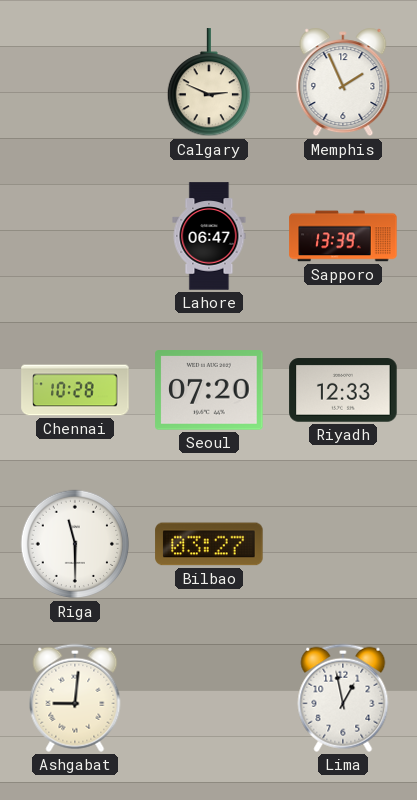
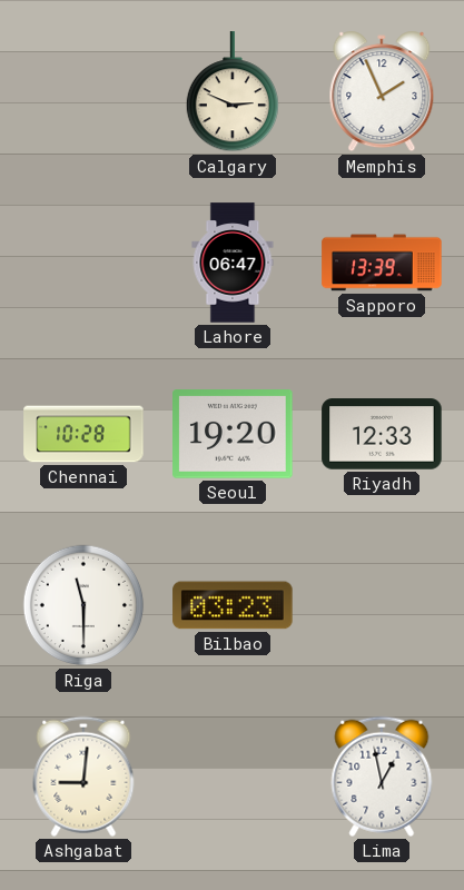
Seoul: 07:20 -> 19:20
Bilbao: 03:27 -> 03:23
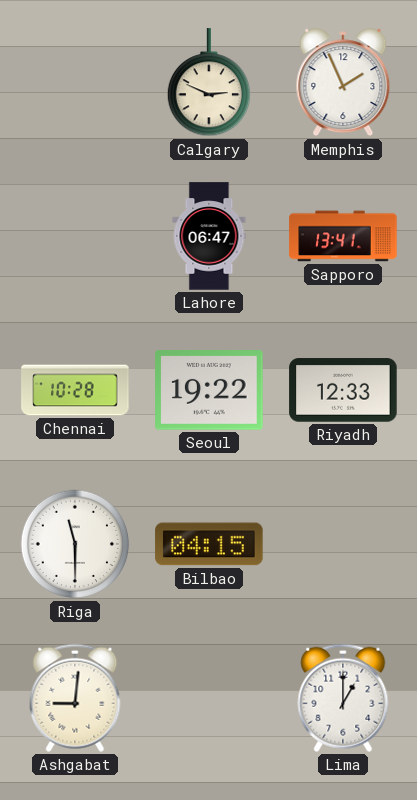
Sapporo: 13:39 -> 13:41
Seoul: 19:20 -> 19:22
Bilbao: 03:23 -> 04:15
Lima: 12:58 -> 1:00
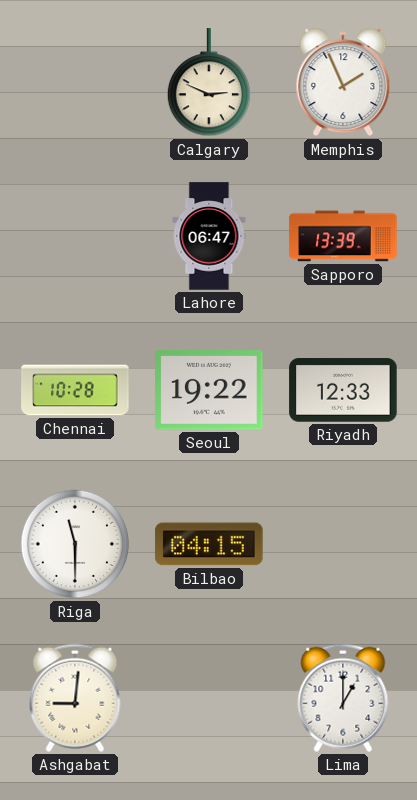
Sapporo: 13:41 -> 13:39
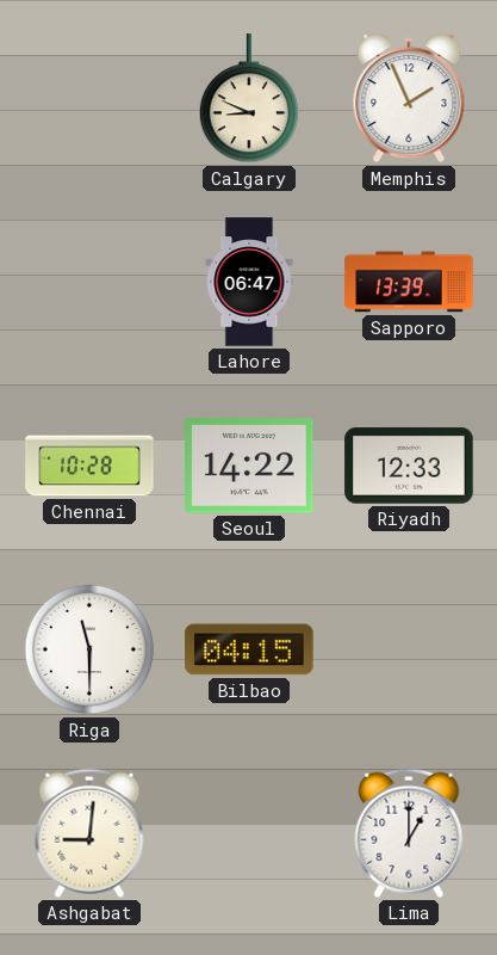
Calgary: 2:49 -> 8:49
Seoul: 19:22 -> 14:22
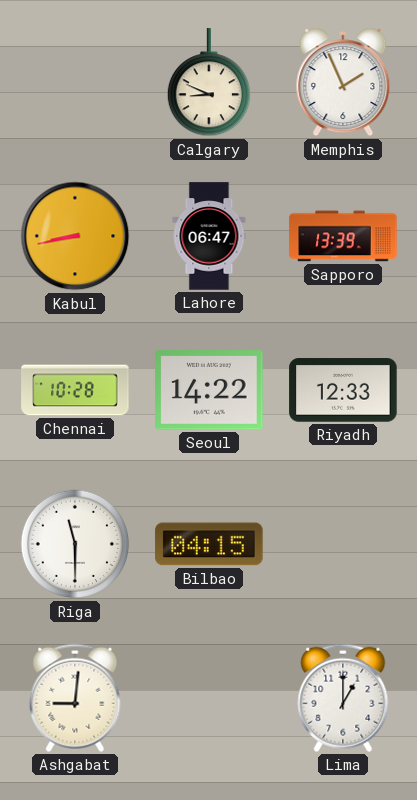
Kabul: none -> 8:43
